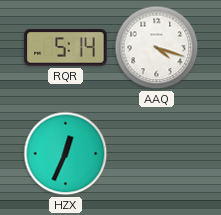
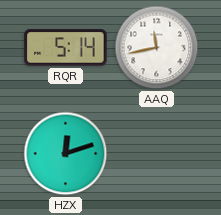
AAQ: 4:18 -> 11:43
HZX: 12:34 -> 12:12
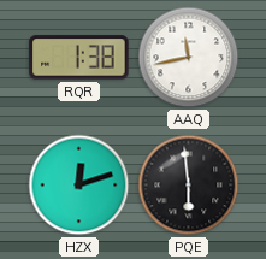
RQR: 5:14 -> 1:38
PQE: none -> 5:59
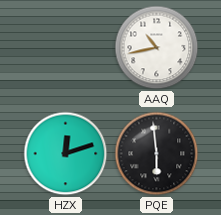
RQR: 1:38 -> none
AAQ: 11:43 -> 10:43
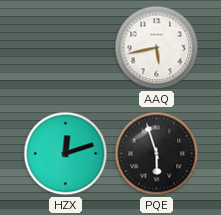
AAQ: 10:43 -> 5:43
PQE: 5:59 -> 5:57
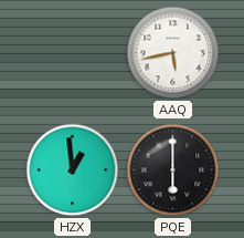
HZX: 12:12 -> 12:59
PQE: 5:57 -> 6:00
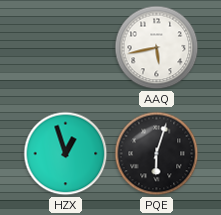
HZX: 12:59 -> 12:57
PQE: 6:00 -> 6:03
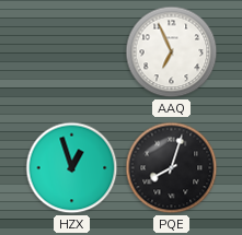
AAQ: 5:43 -> 6:56
PQE: 6:03 -> 8:03
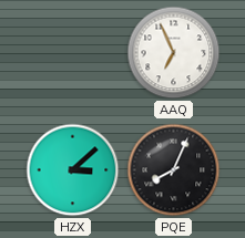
HZX: 12:57 -> 3:08
PQE: 8:03 -> 8:04
